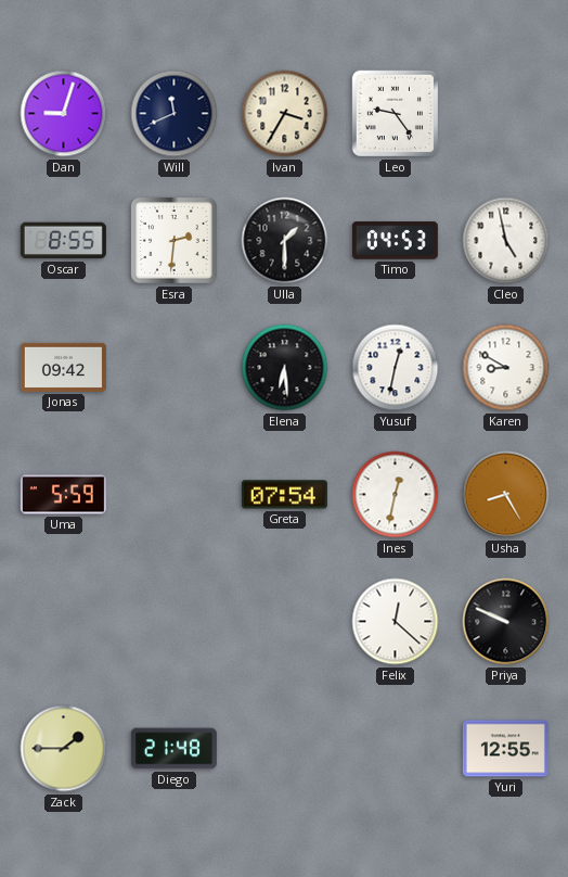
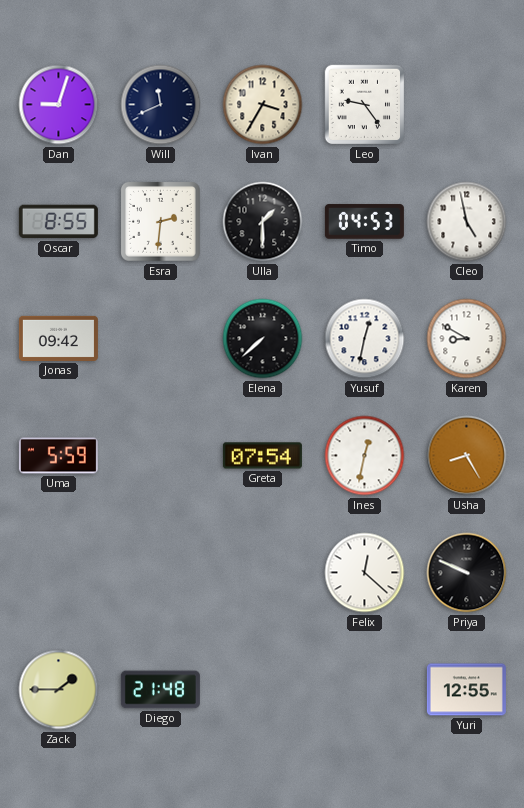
Elena: 6:29 -> 7:38
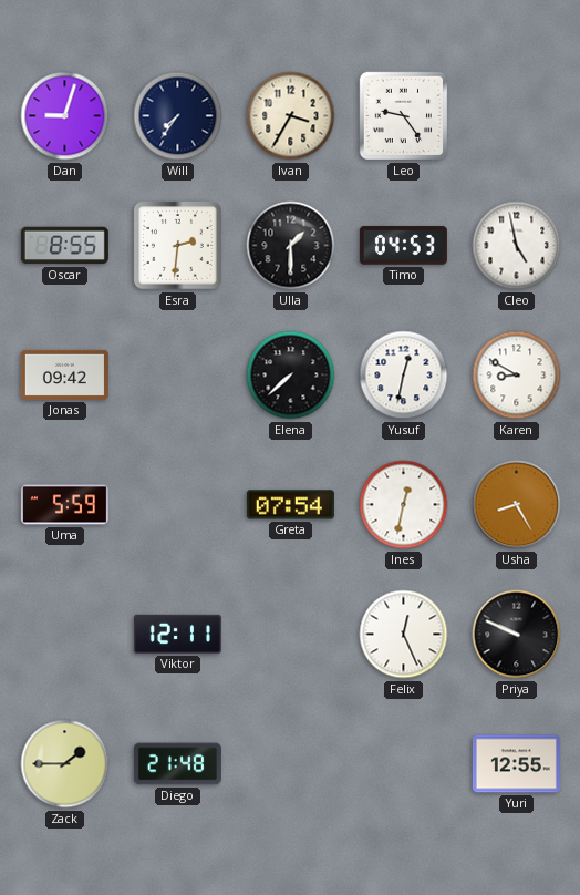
Will: 11:41 -> 7:36
Viktor: none -> 12:11
Felix: 12:22 -> 12:26
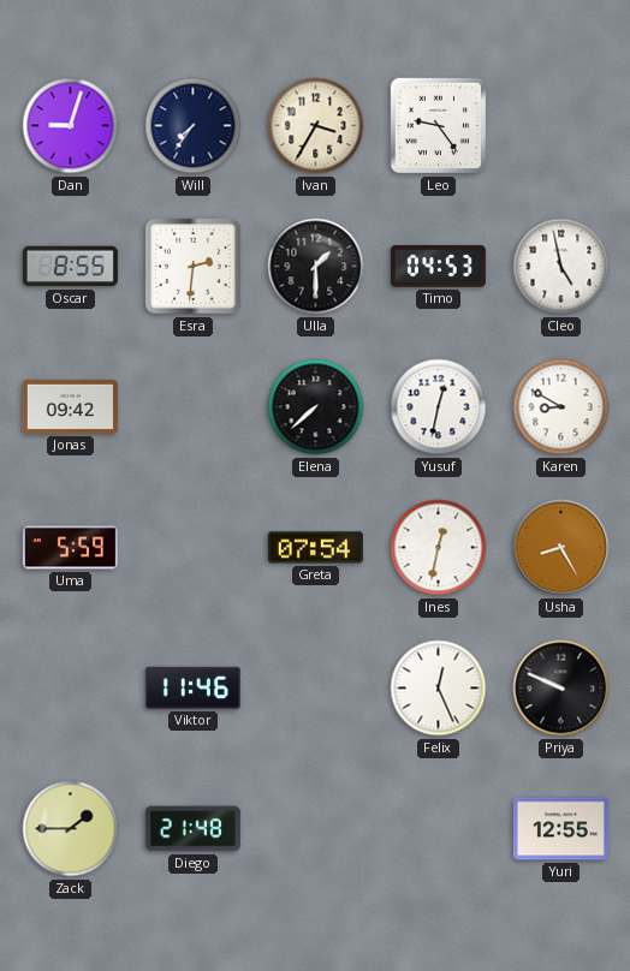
Viktor: 12:11 -> 11:46
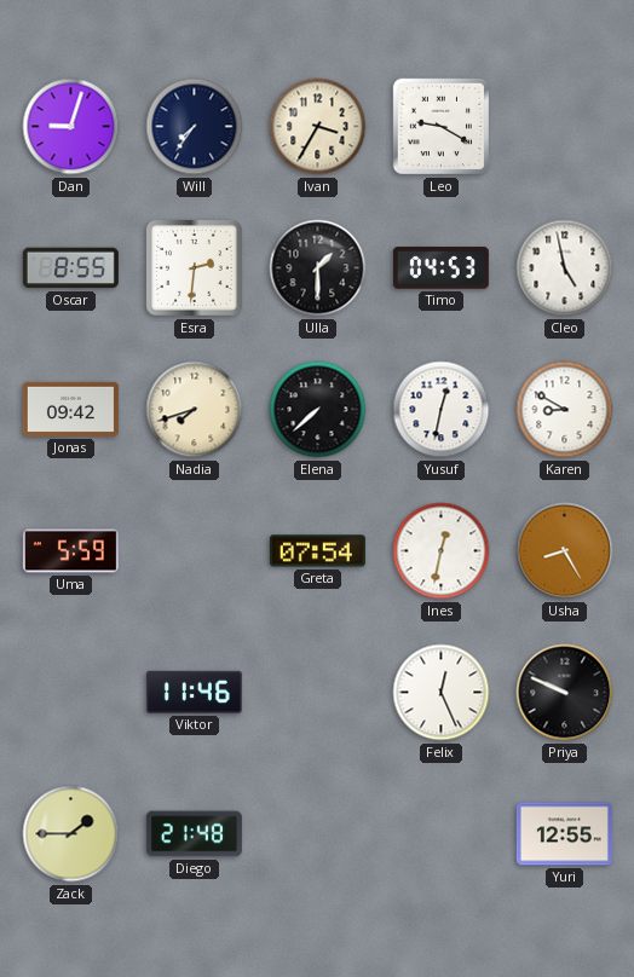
Leo: 9:24 -> 9:20
Nadia: none -> 7:42
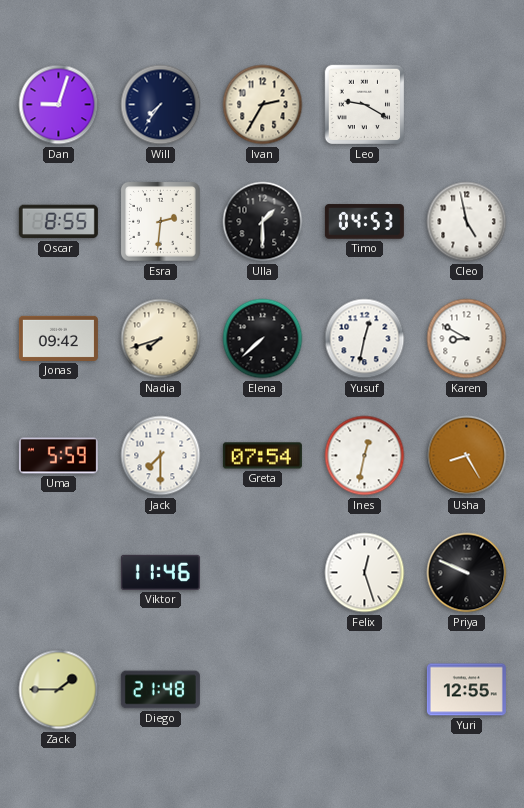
Ivan: 3:35 -> 2:35
Jack: none -> 7:30
Felix: 12:26 -> 12:27
